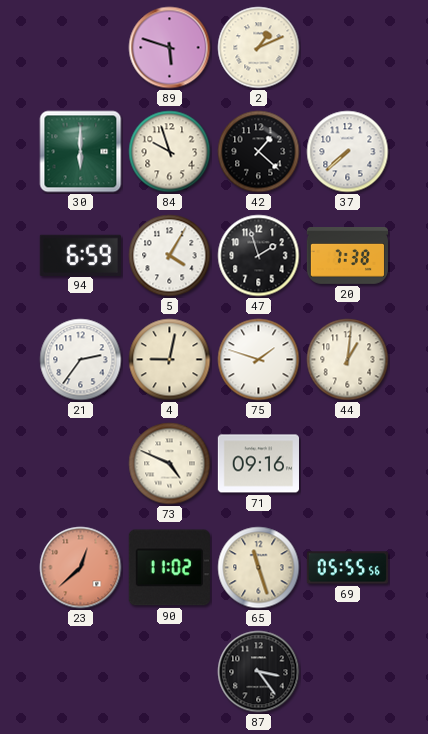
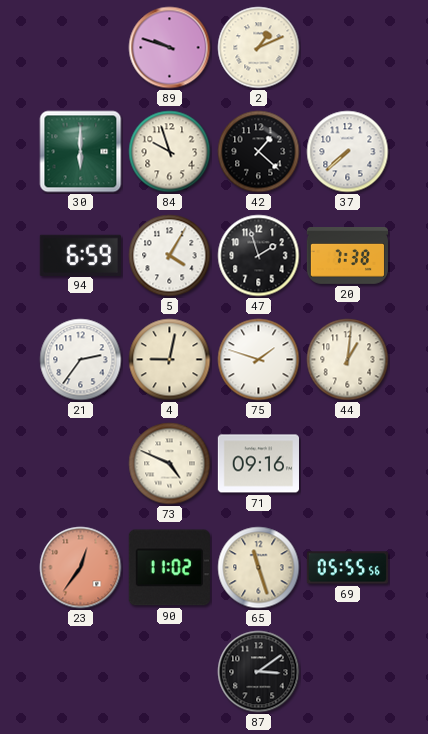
89: 5:48 -> 9:48
23: 12:38 -> 12:36
87: 3:24 -> 3:09
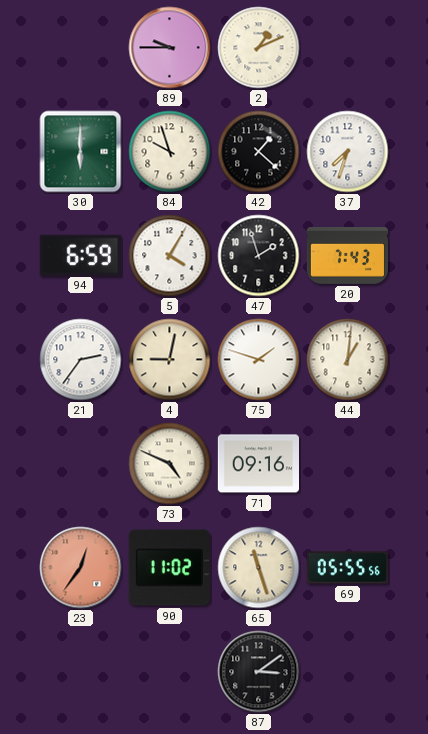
89: 9:48 -> 9:45
37: 7:38 -> 7:33
20: 7:38 -> 7:43
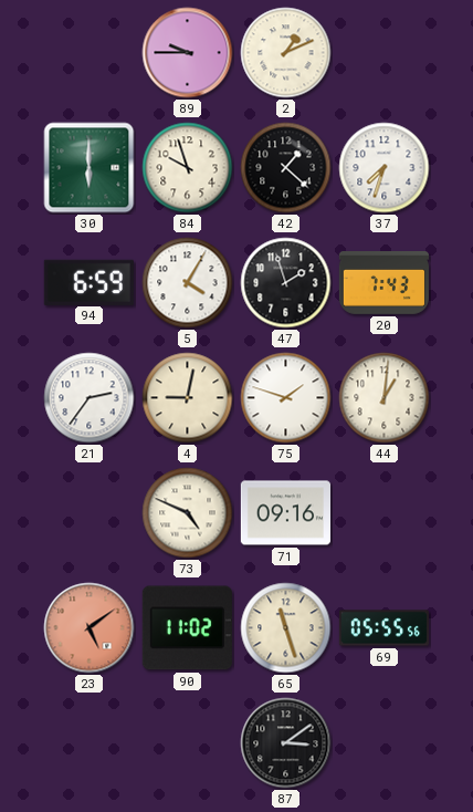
23: 12:36 -> 5:09
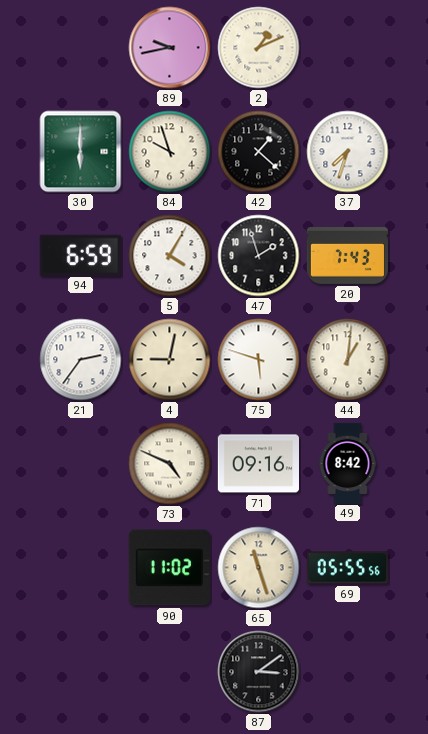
89: 9:45 -> 9:43
75: 1:48 -> 5:48
49: none -> 8:42
23: 5:09 -> none
